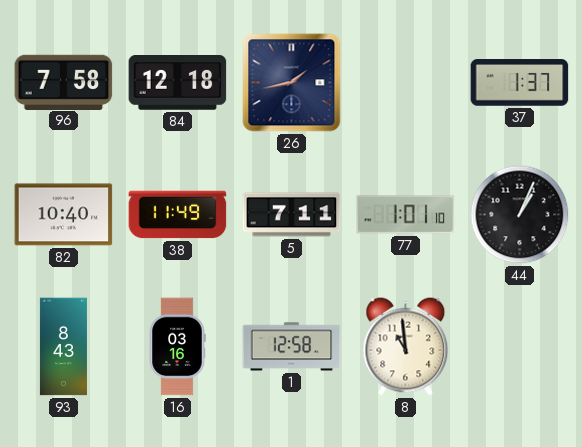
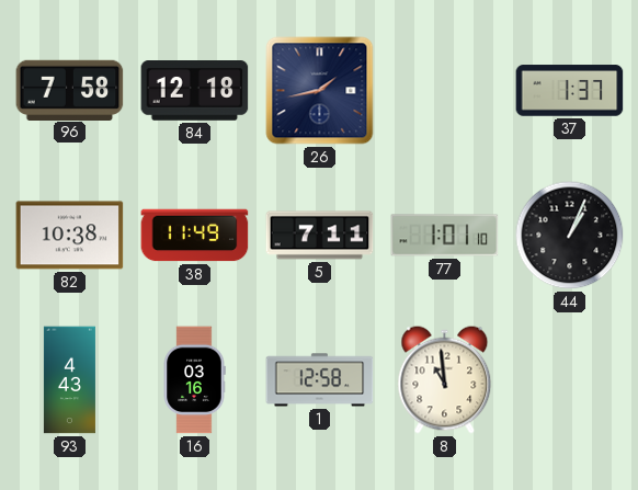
82: 10:40 -> 10:38
93: 8:43 -> 4:43
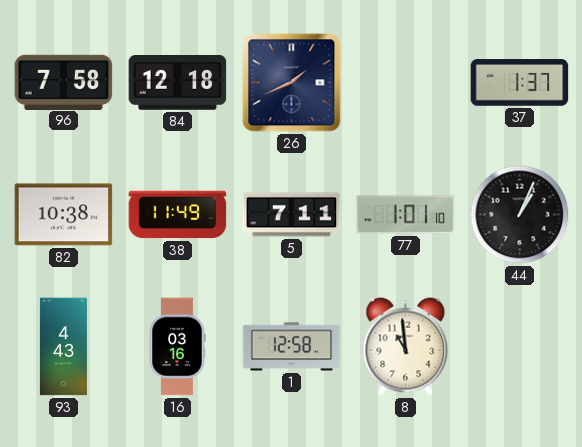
26: 1:43 -> 1:41
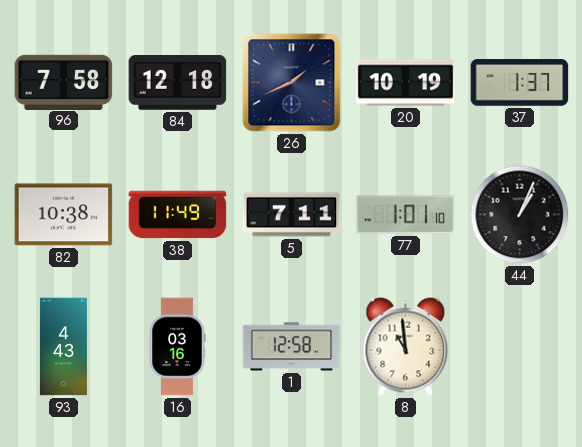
20: none -> 10:19
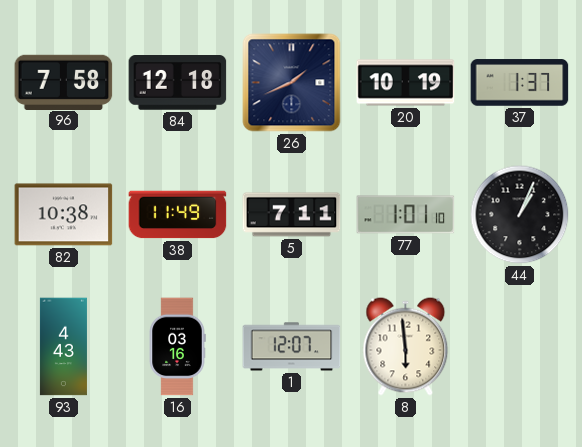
1: 12:58 -> 12:07
8: 10:59 -> 5:59
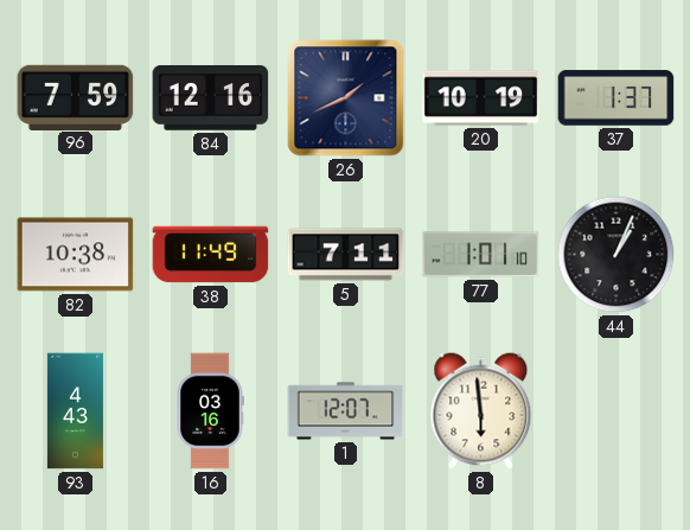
96: 7:58 -> 7:59
84: 12:18 -> 12:16
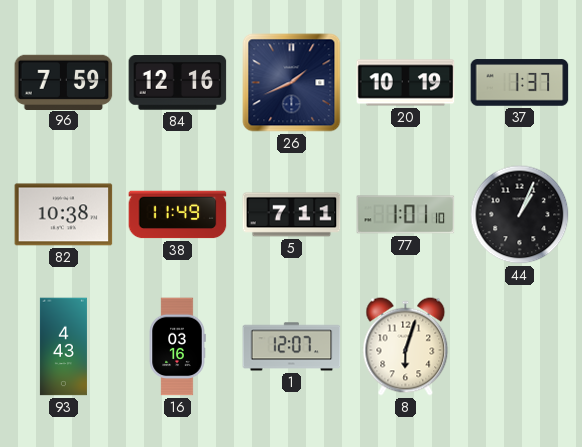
8: 5:59 -> 6:03
